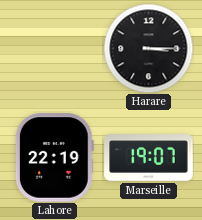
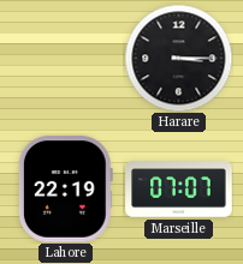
Marseille: 19:07 -> 07:07
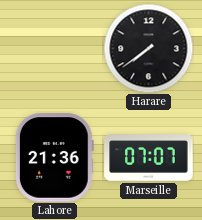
Harare: 3:15 -> 7:39
Lahore: 22:19 -> 21:36
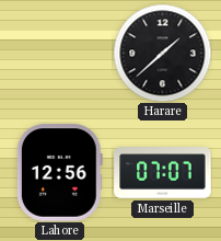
Harare: 7:39 -> 1:38
Lahore: 21:36 -> 12:56
